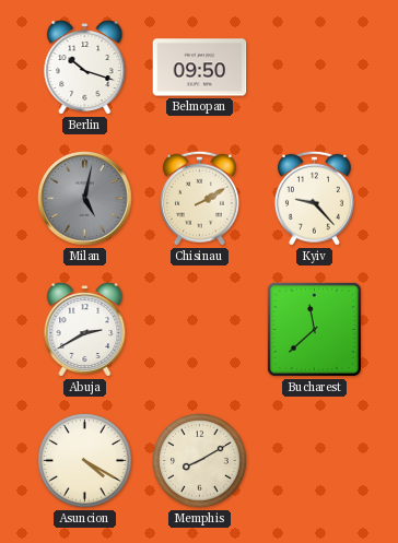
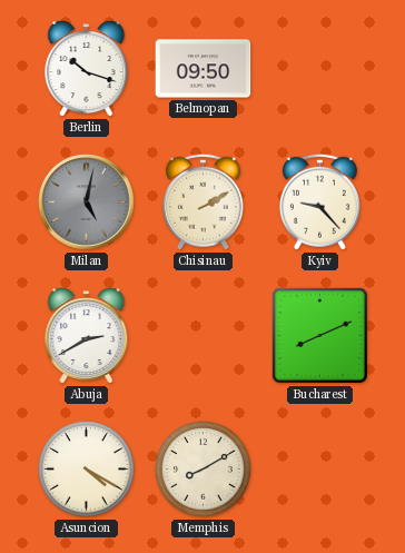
Bucharest: 11:38 -> 8:11
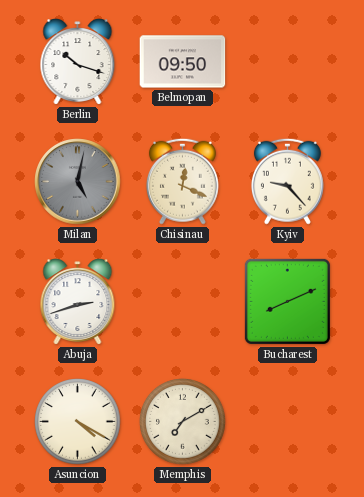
Chisinau: 2:10 -> 12:19
Abuja: 2:40 -> 2:42
Memphis: 8:10 -> 7:10
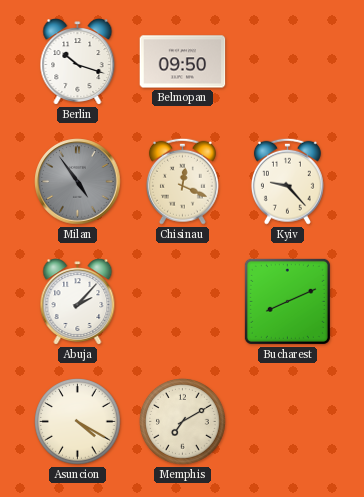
Milan: 5:02 -> 4:54
Abuja: 2:42 -> 2:07
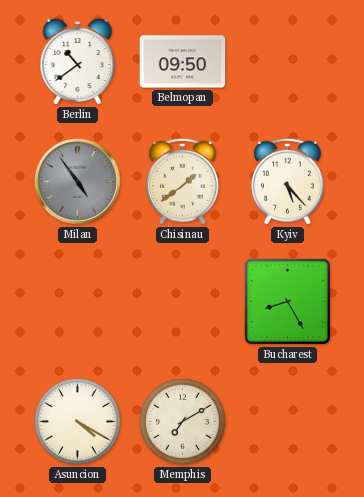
Berlin: 10:18 -> 10:39
Chisinau: 12:19 -> 1:39
Kyiv: 9:23 -> 5:23
Abuja: 2:07 -> none
Bucharest: 8:11 -> 8:25
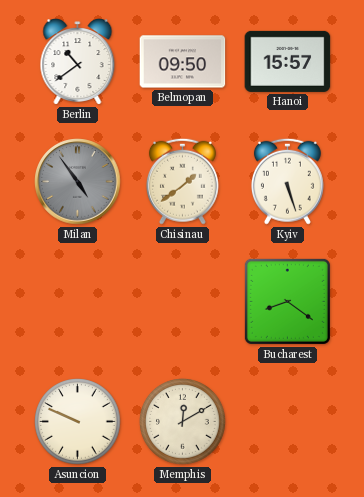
Hanoi: none -> 15:57
Kyiv: 5:23 -> 5:27
Bucharest: 8:25 -> 8:21
Asuncion: 4:20 -> 9:49
Memphis: 7:10 -> 12:10
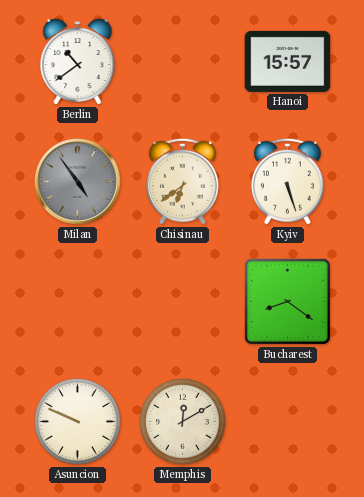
Belmopan: 09:50 -> none
Chisinau: 1:39 -> 6:39
